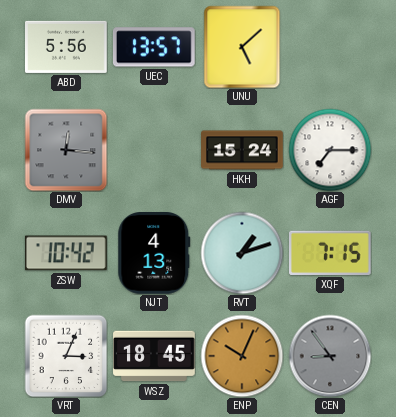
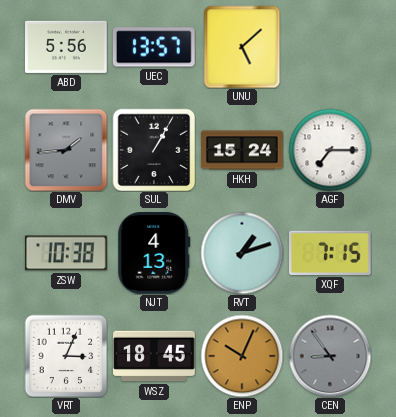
DMV: 12:16 -> 1:44
SUL: none -> 1:05
ZSW: 10:42 -> 10:38
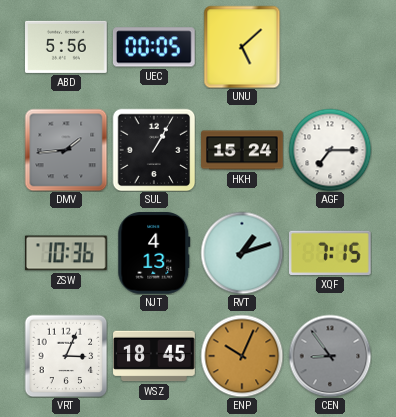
UEC: 13:57 -> 00:05
ZSW: 10:38 -> 10:36
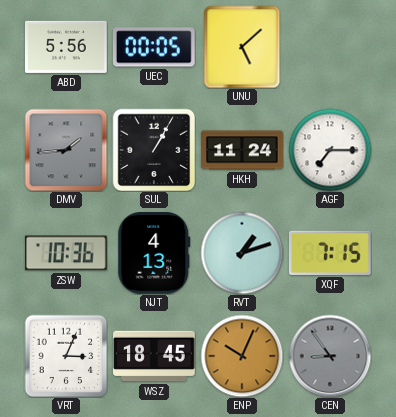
HKH: 15:24 -> 11:24
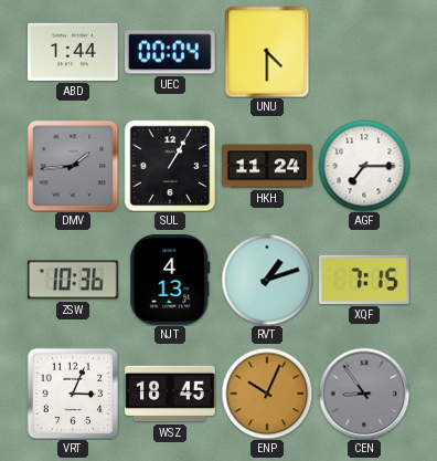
ABD: 5:56 -> 1:44
UEC: 00:05 -> 00:04
UNU: 5:08 -> 4:30
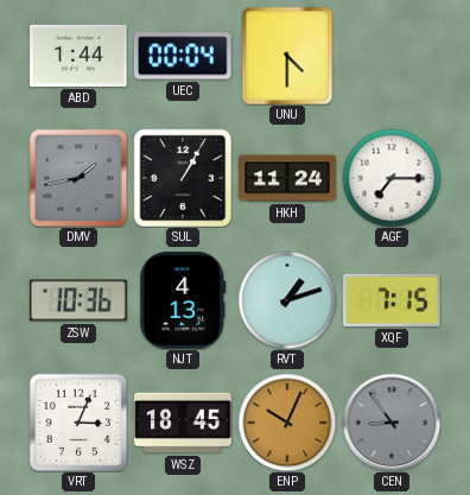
DMV: 1:44 -> 1:43
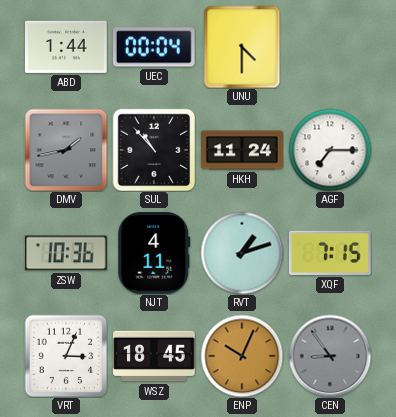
SUL: 1:05 -> 10:53
NJT: 4:13 -> 4:11
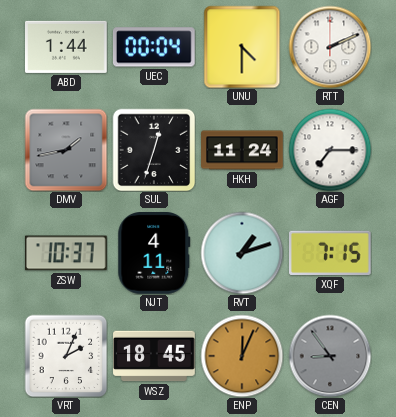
RTT: none -> 2:11
SUL: 10:53 -> 12:33
ZSW: 10:36 -> 10:37
VRT: 3:04 -> 2:04
ENP: 10:04 -> 12:04
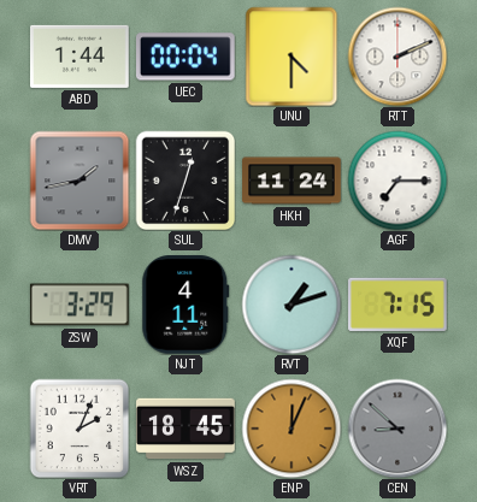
ZSW: 10:37 -> 3:29
CEN: 8:54 -> 8:52
